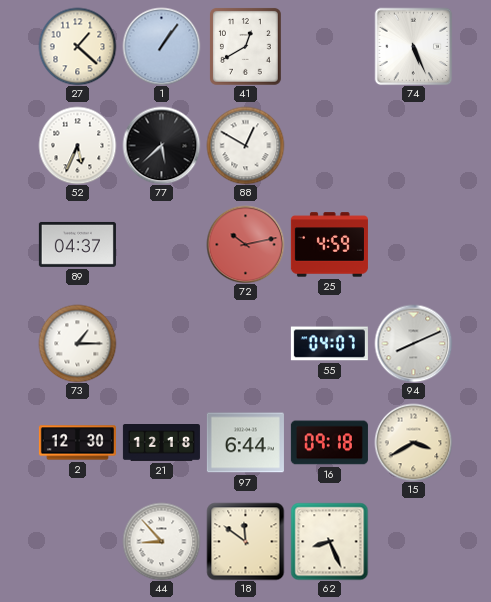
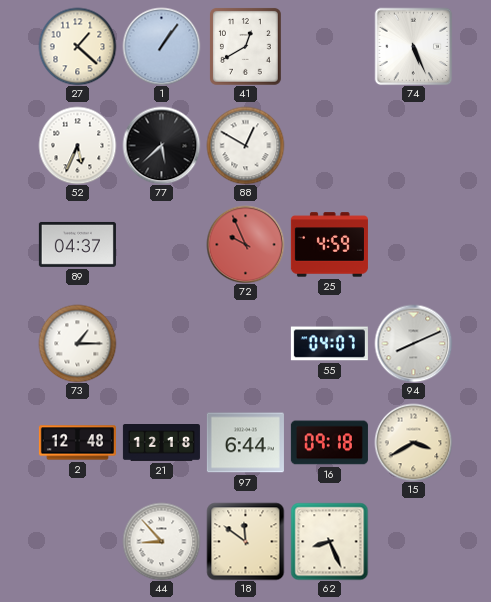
72: 10:13 -> 9:56
2: 12:30 -> 12:48
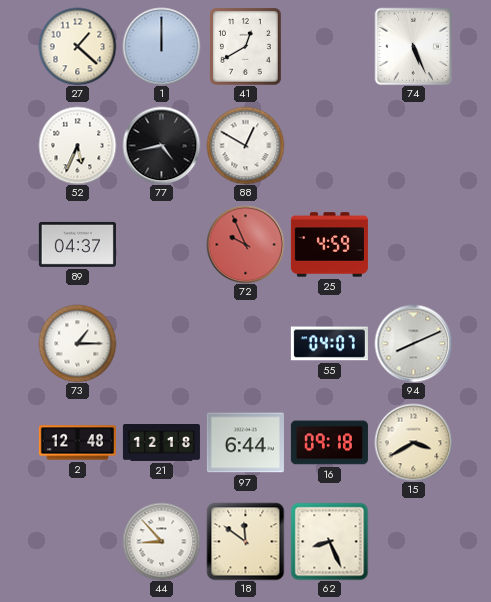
1: 1:06 -> 12:00
77: 5:38 -> 4:43
